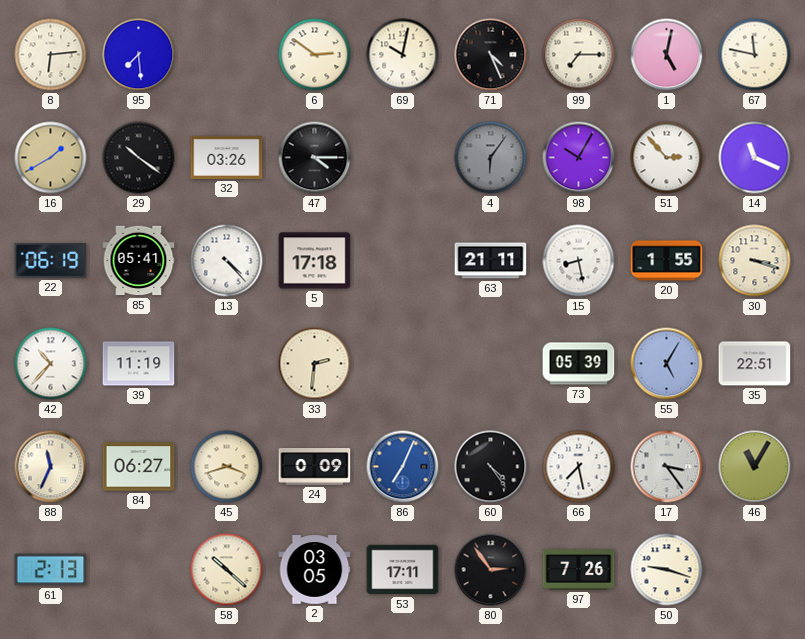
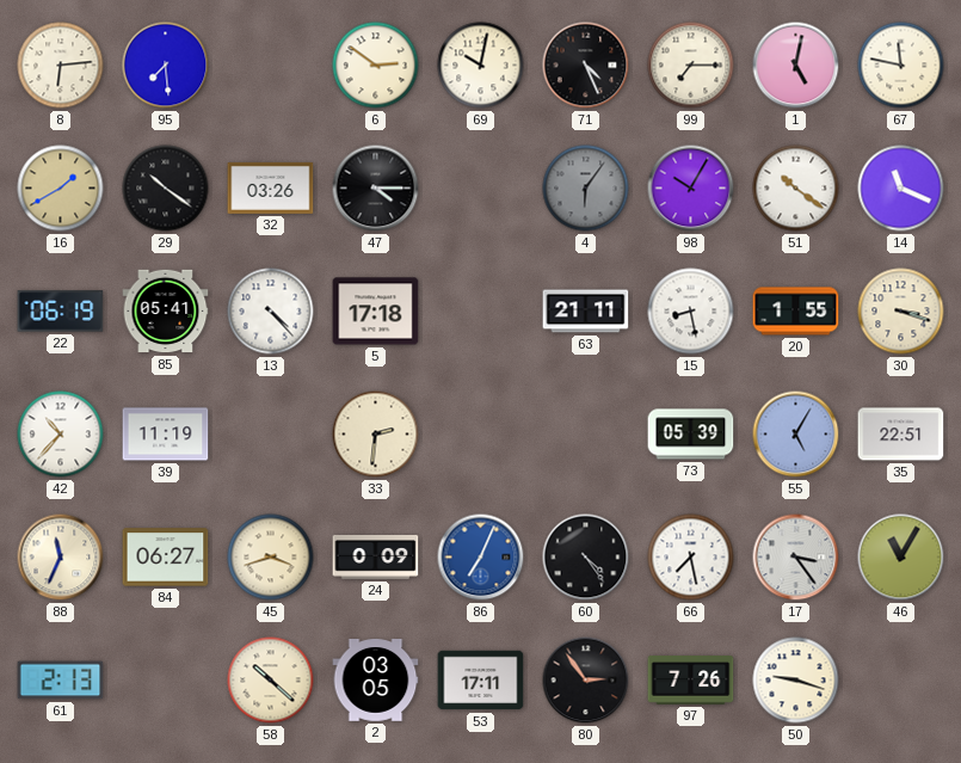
51: 2:53 -> 10:21
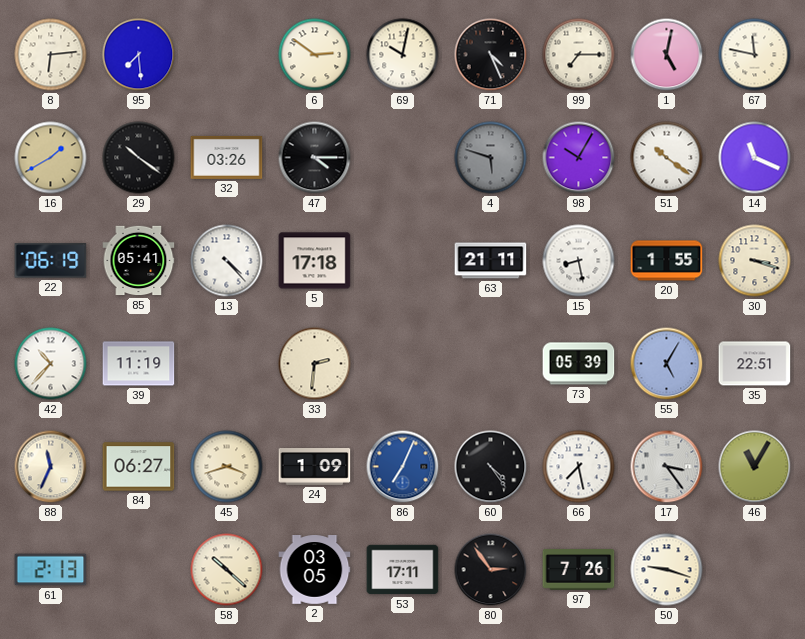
4: 6:06 -> 5:48
24: 0:09 -> 1:09
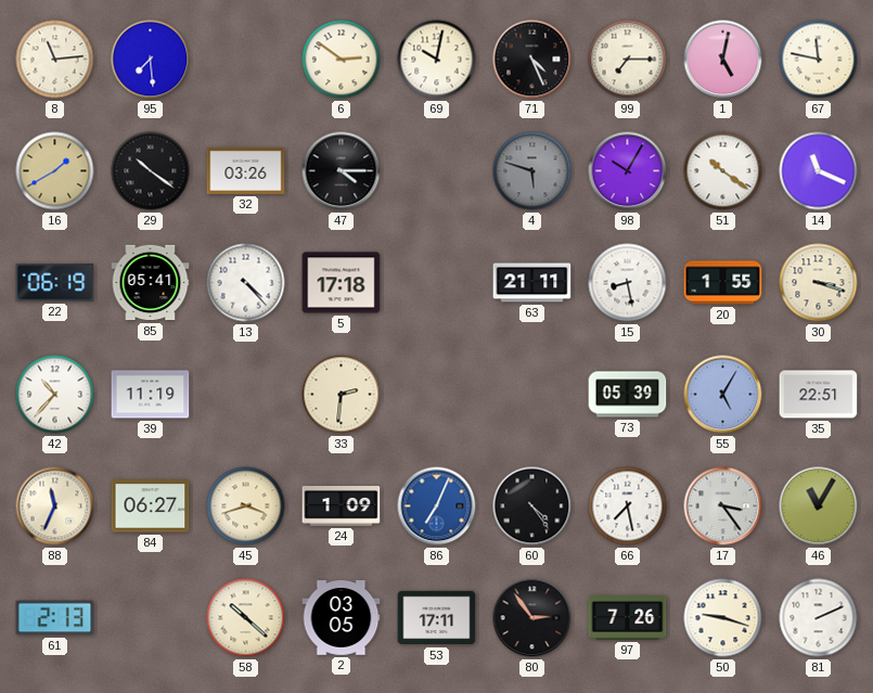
8: 6:14 -> 11:14
81: none -> 2:11
